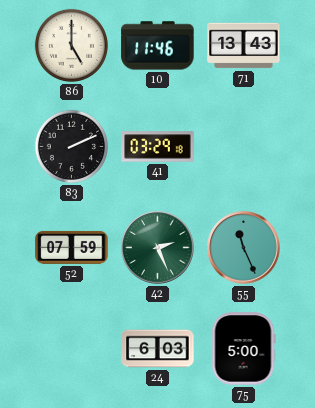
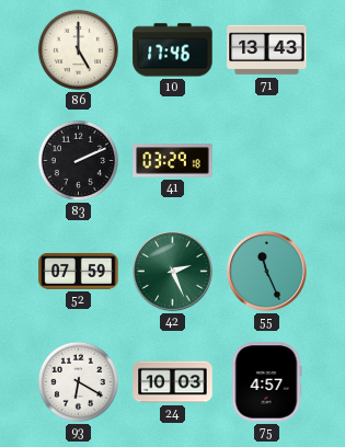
10: 11:46 -> 17:46
93: none -> 6:20
24: 6:03 -> 10:03
75: 5:00 -> 4:57
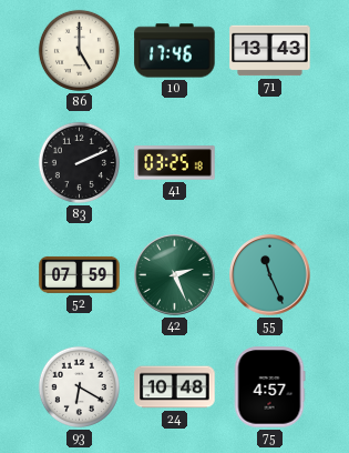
41: 03:29 -> 03:25
24: 10:03 -> 10:48
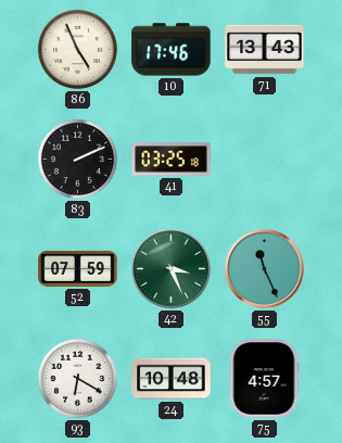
86: 5:00 -> 4:56
42: 2:26 -> 3:26
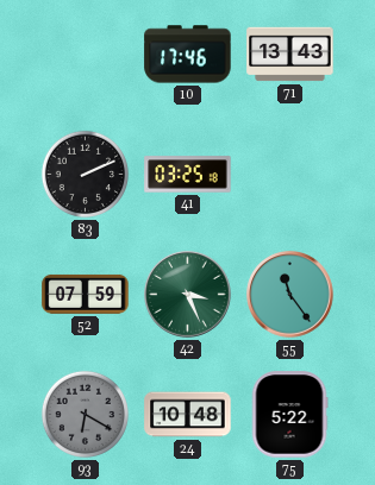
86: 4:56 -> none
55: 11:26 -> 11:24
93 dial: white -> grey
75: 4:57 -> 5:22
